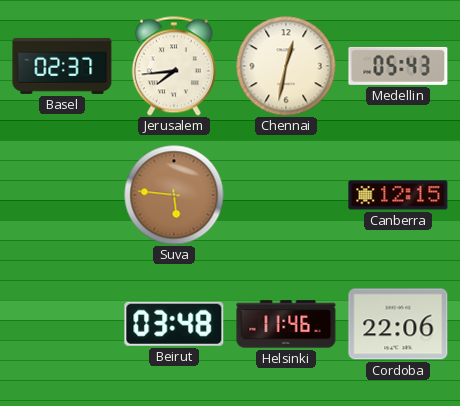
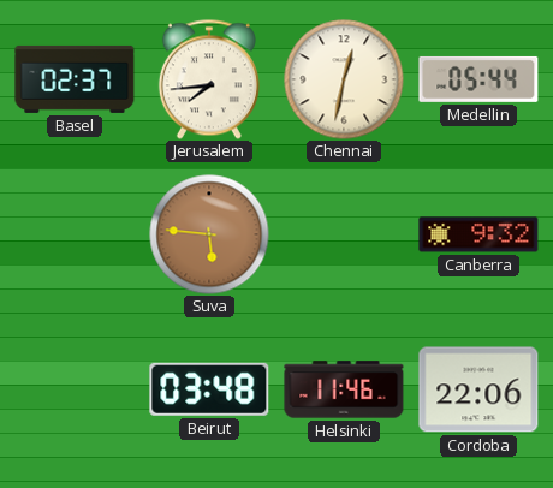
Medellin: 05:43 -> 05:44
Canberra: 12:15 -> 9:32
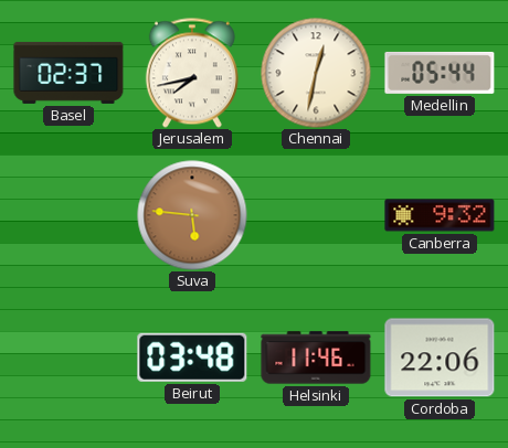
Jerusalem: 7:44 -> 7:43
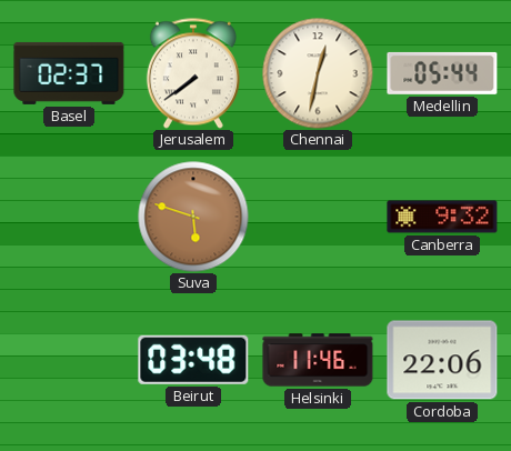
Jerusalem: 7:43 -> 7:39
Suva: 5:46 -> 5:48
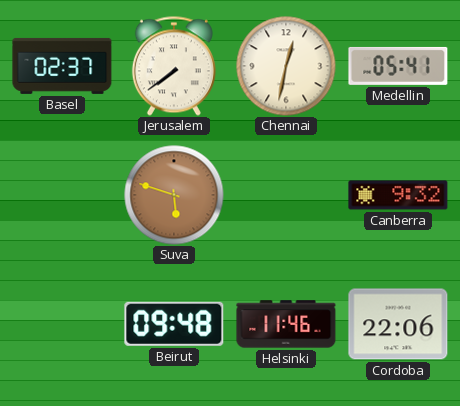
Medellin: 05:44 -> 05:41
Beirut: 03:48 -> 09:48
